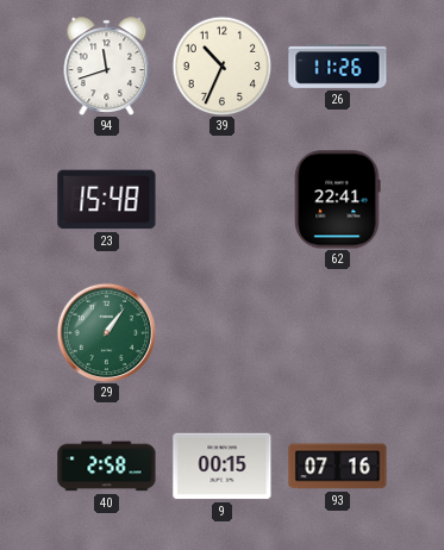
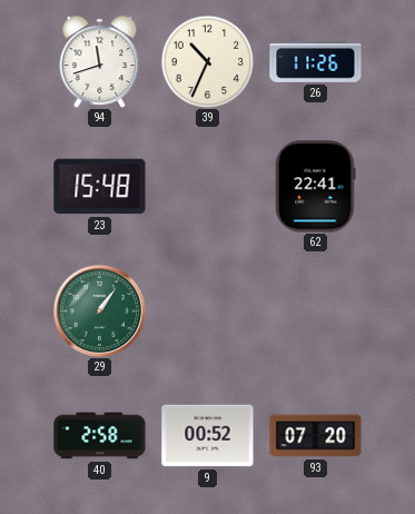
9: 00:15 -> 00:52
93: 07:16 -> 07:20
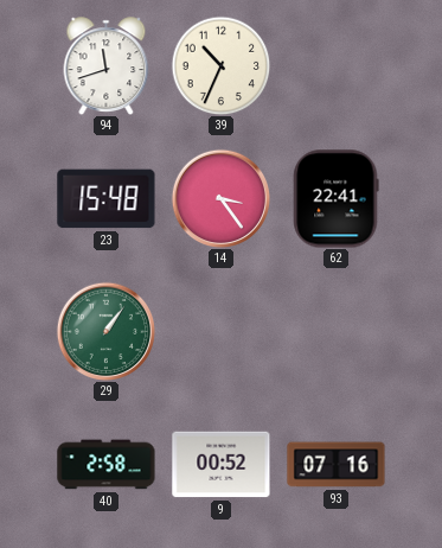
26: 11:26 -> none
14: none -> 3:24
93: 07:20 -> 07:16
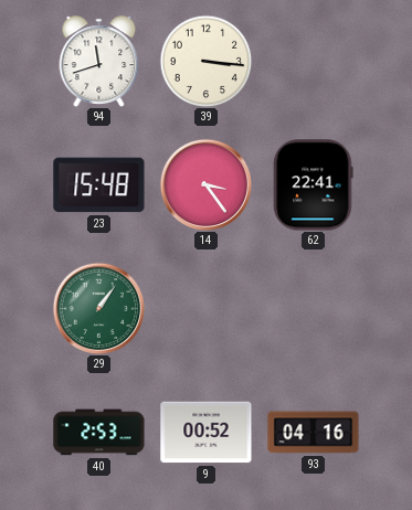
39: 10:34 -> 3:16
40: 2:58 -> 2:53
93: 07:16 -> 04:16
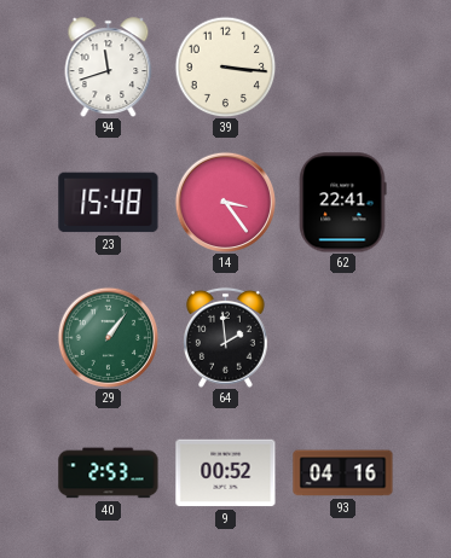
64: none -> 1:59
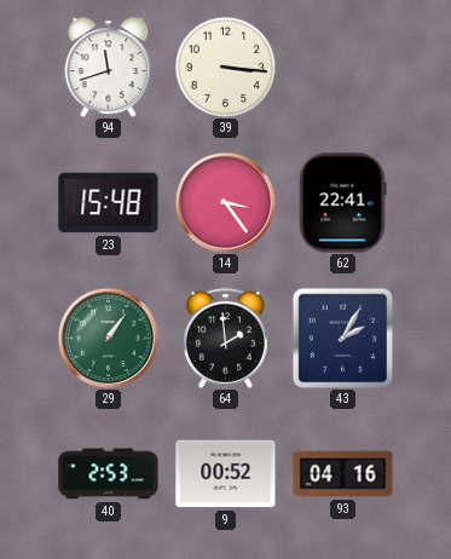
43: none -> 2:05
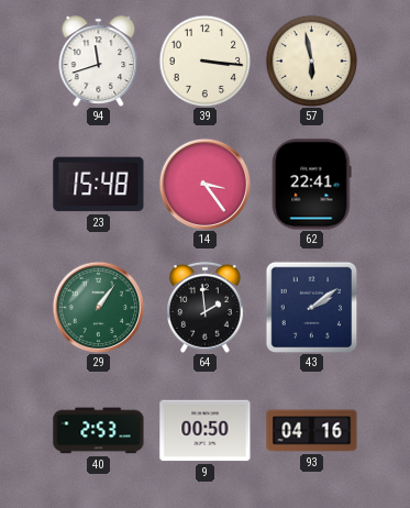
57: none -> 5:58
43: 2:05 -> 2:09
9: 00:52 -> 00:50
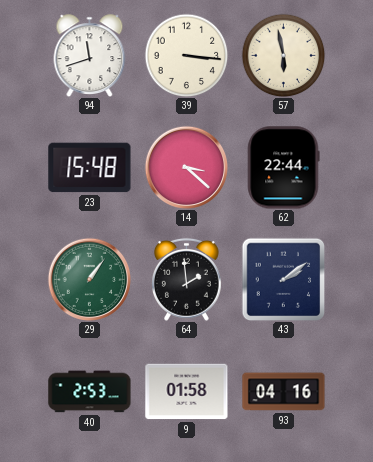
14: 3:24 -> 3:22
62: 22:41 -> 22:44
9: 00:50 -> 01:58
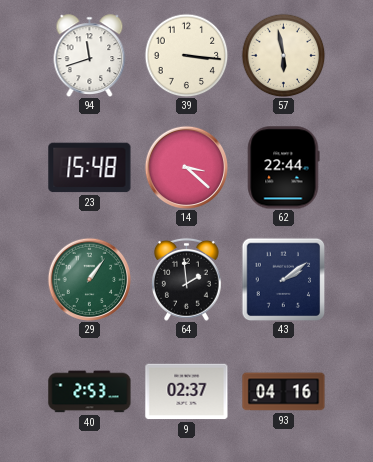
9: 01:58 -> 02:37
